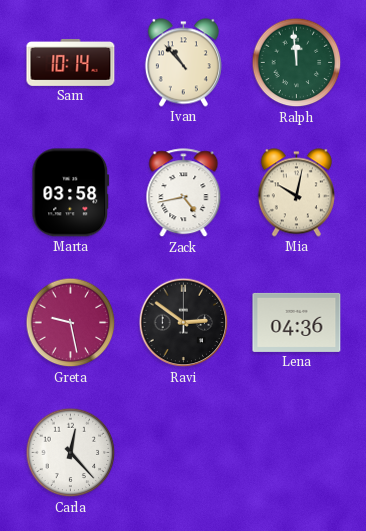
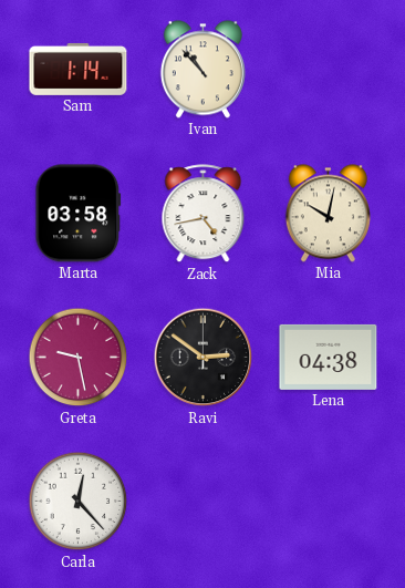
Sam: 10:14 -> 1:14
Ralph: 11:59 -> none
Lena: 04:36 -> 04:38
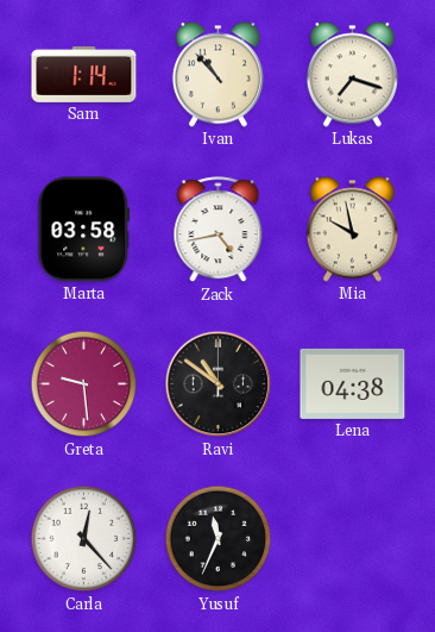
Lukas: none -> 7:18
Mia: 10:02 -> 9:58
Greta: 9:28 -> 9:29
Ravi: 2:51 -> 10:51
Yusuf: none -> 11:34
